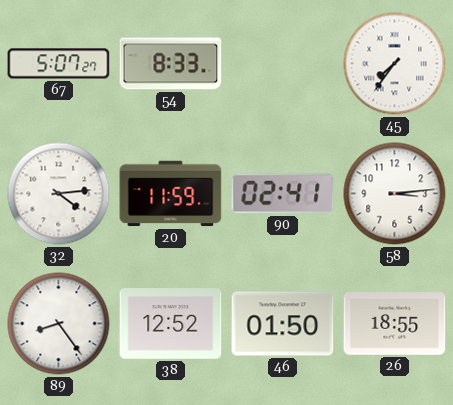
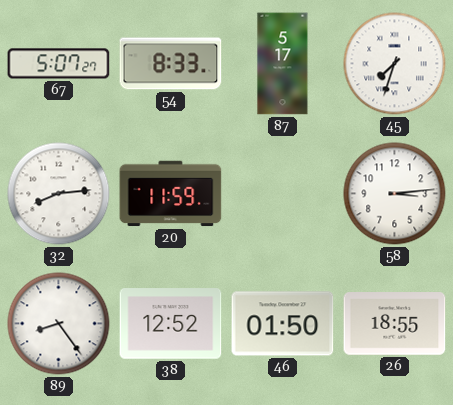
87: none -> 5:17
45: 7:36 -> 7:33
32: 4:14 -> 8:14
90: 02:41 -> none
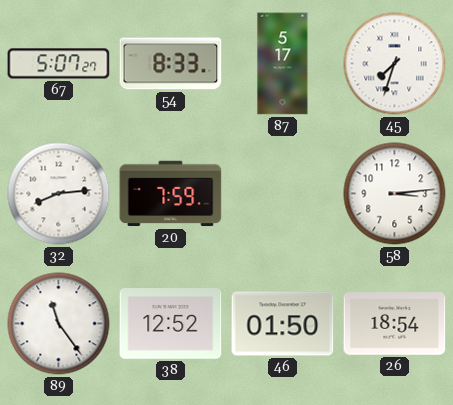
20: 11:59 -> 7:59
89: 8:24 -> 11:24
26: 18:55 -> 18:54
